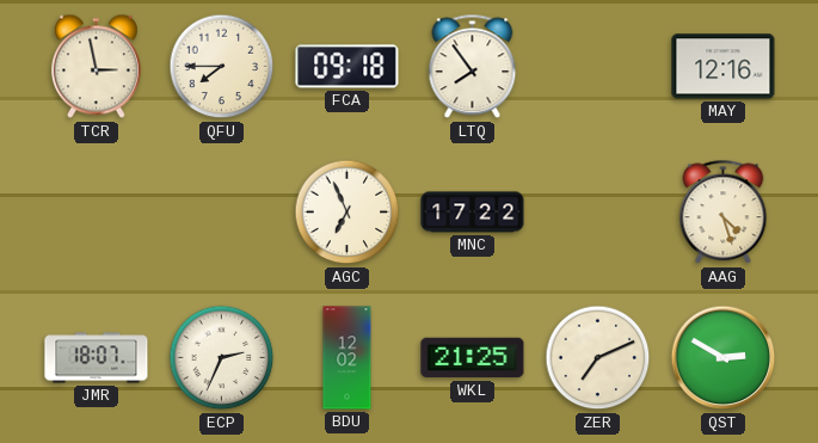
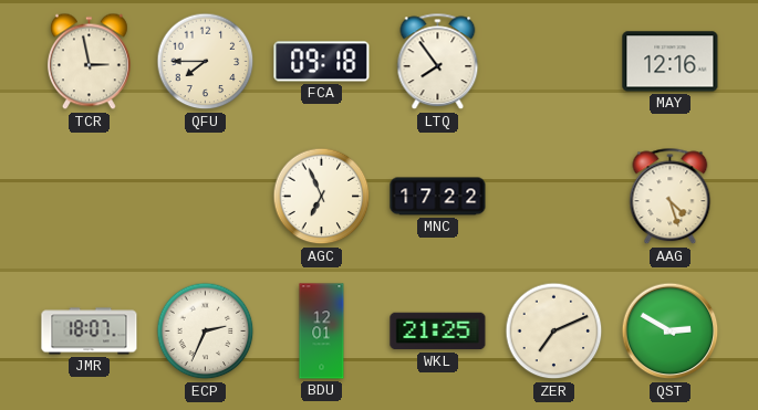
BDU: 12:02 -> 12:01
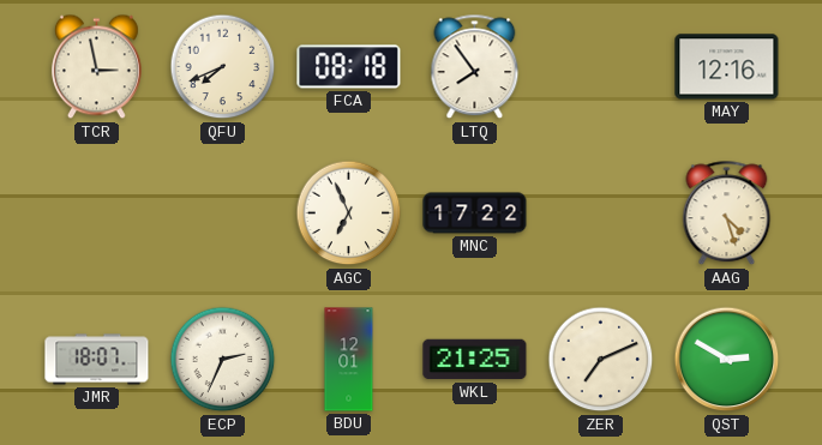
QFU: 7:45 -> 7:41
FCA: 09:18 -> 08:18
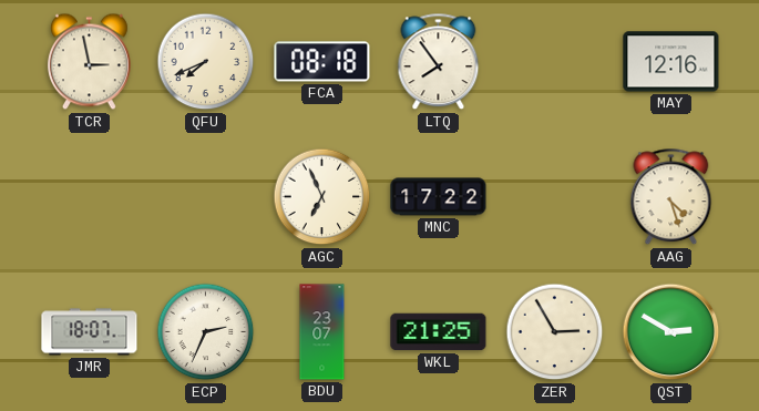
BDU: 12:01 -> 23:07
ZER: 7:11 -> 2:55
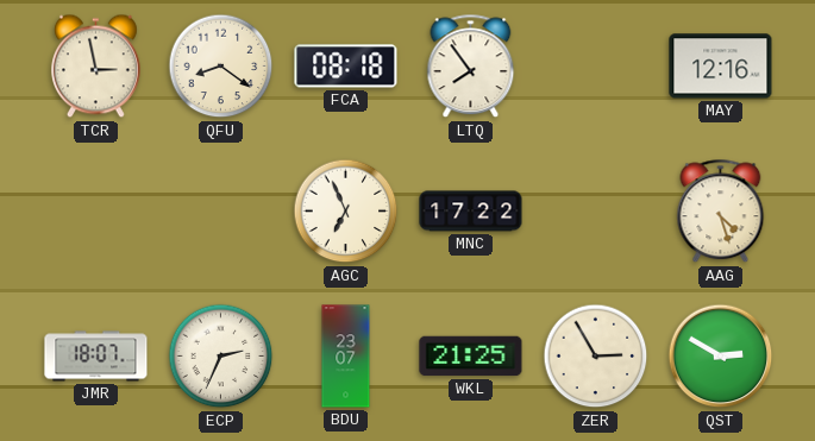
QFU: 7:41 -> 8:21
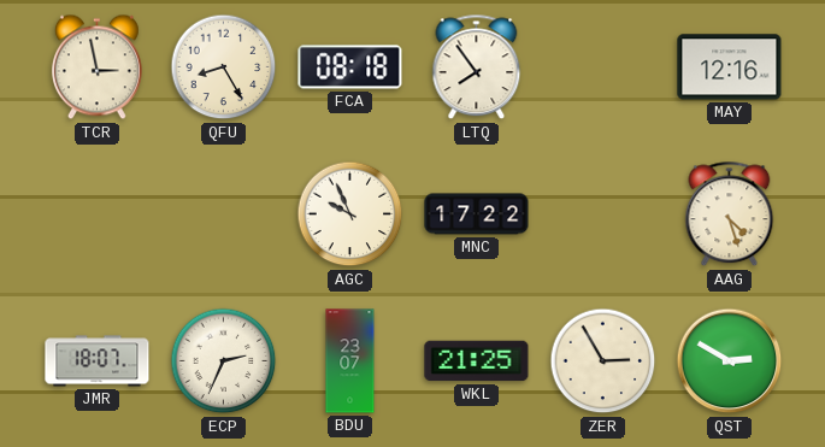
QFU: 8:21 -> 8:25
AGC: 6:56 -> 9:56
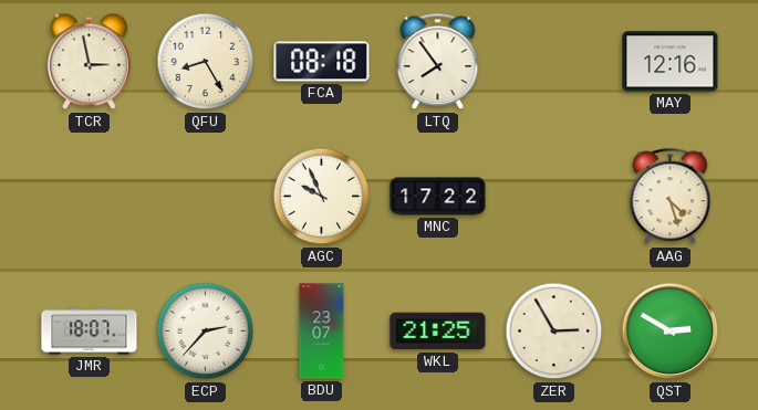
ECP: 2:34 -> 2:37
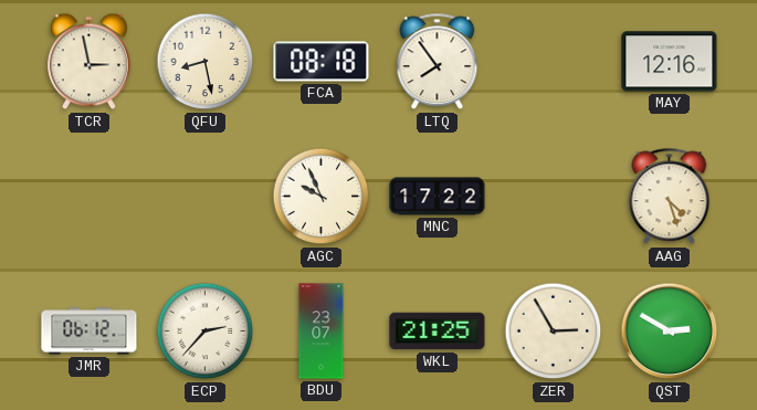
QFU: 8:25 -> 8:28
JMR: 18:07 -> 06:12
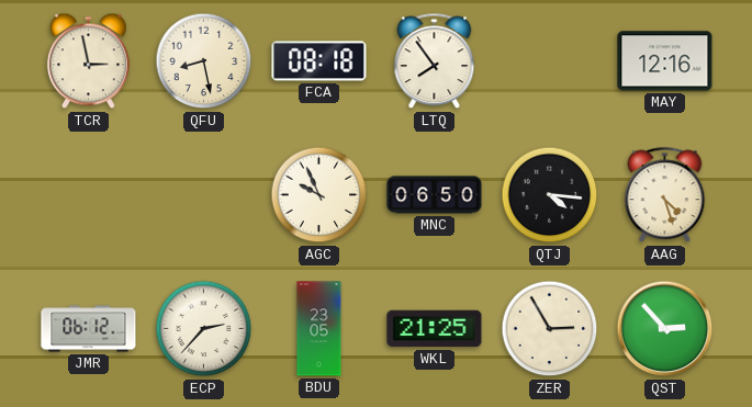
MNC: 17:22 -> 06:50
QTJ: none -> 4:16
BDU: 23:07 -> 23:05
QST: 2:50 -> 2:53
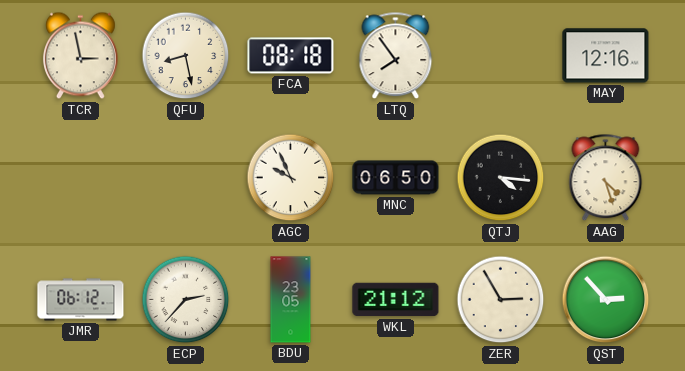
WKL: 21:25 -> 21:12
